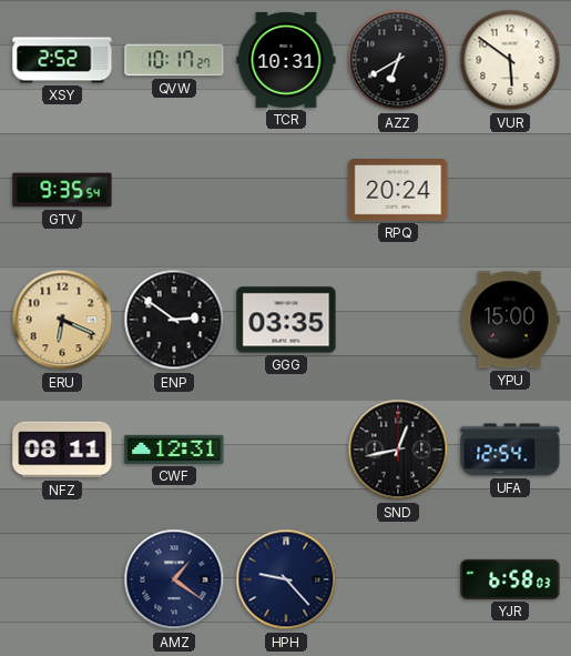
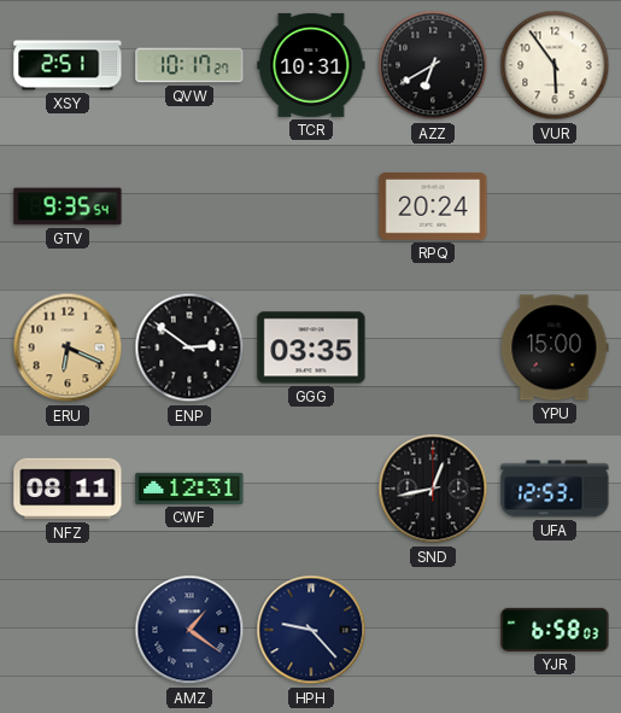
XSY: 2:52 -> 2:51
VUR: 5:51 -> 5:54
UFA: 12:54 -> 12:53
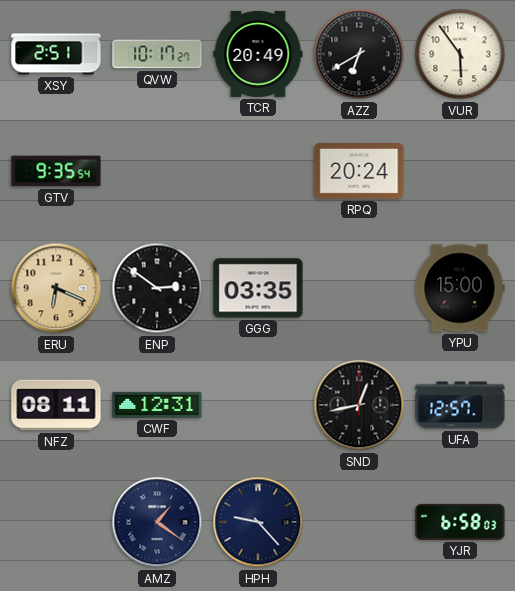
TCR: 10:31 -> 20:49
UFA: 12:53 -> 12:57
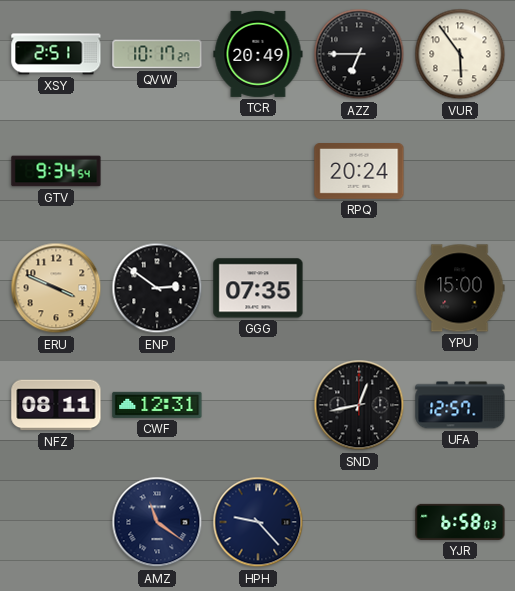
AZZ: 6:40 -> 6:45
GTV: 9:35 -> 9:34
ERU: 6:19 -> 3:49
GGG: 03:35 -> 07:35
AMZ: 1:21 -> 11:21
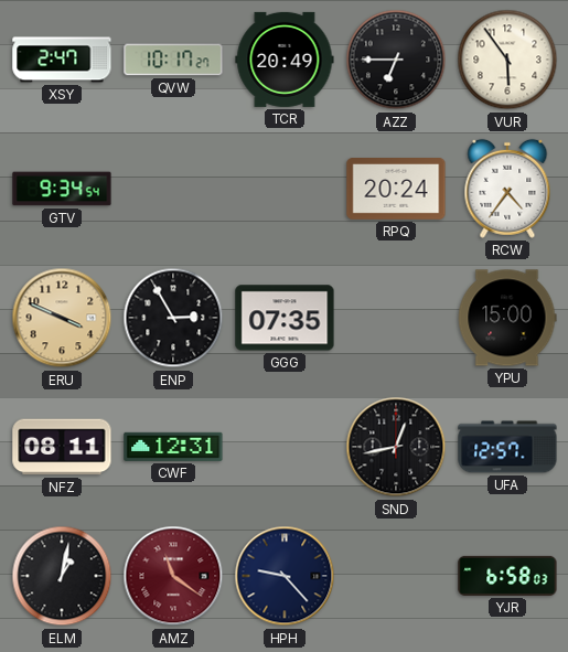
XSY: 2:51 -> 2:47
RCW: none -> 4:36
ENP: 2:51 -> 2:55
ELM: none -> 1:02
AMZ dial: navy -> burgundy
